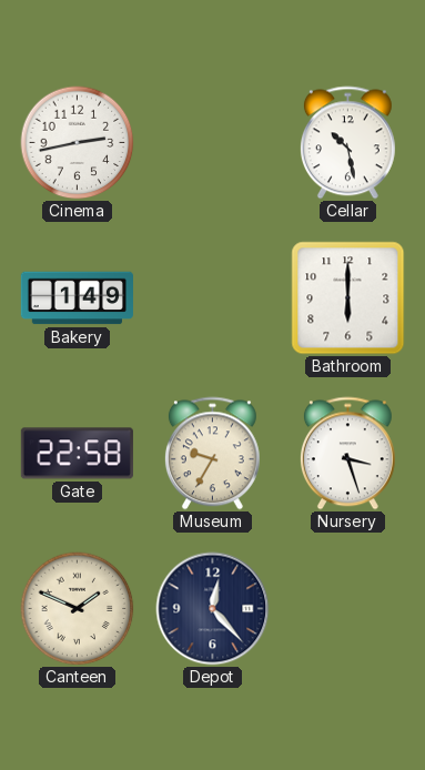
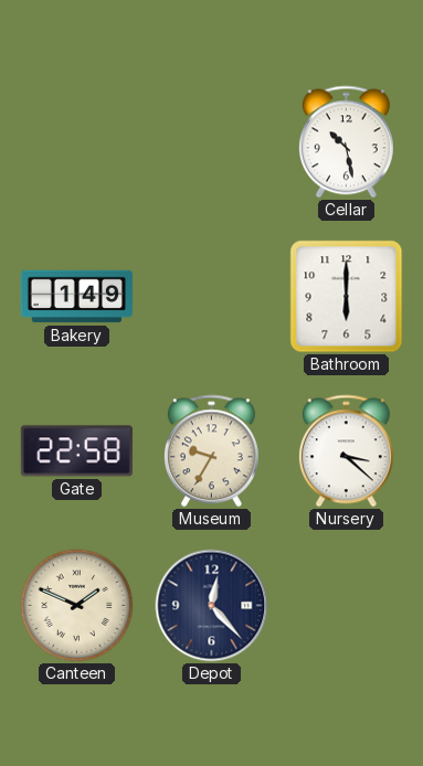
Cinema: 2:43 -> none
Nursery: 3:27 -> 3:22
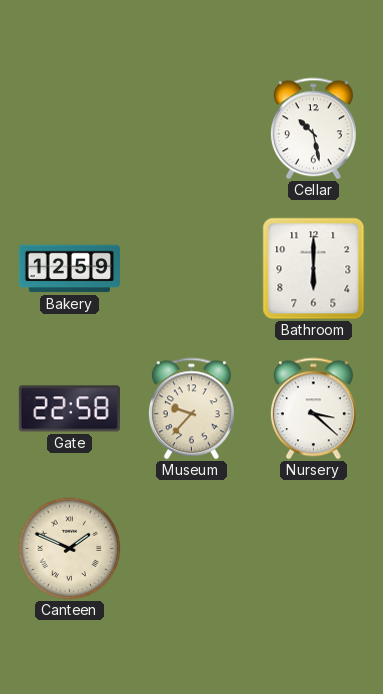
Bakery: 1:49 -> 12:59
Museum: 9:35 -> 9:37
Depot: 12:23 -> none
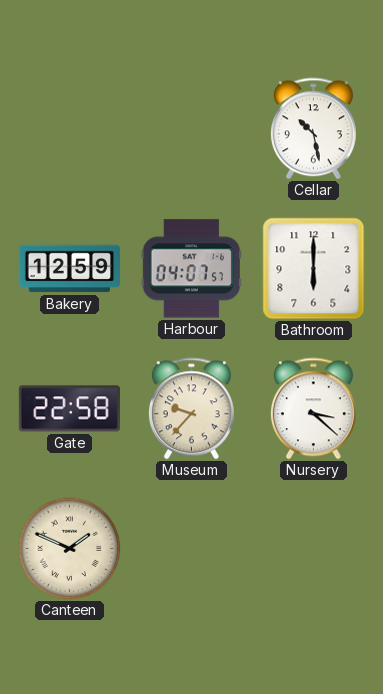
Harbour: none -> 04:07
